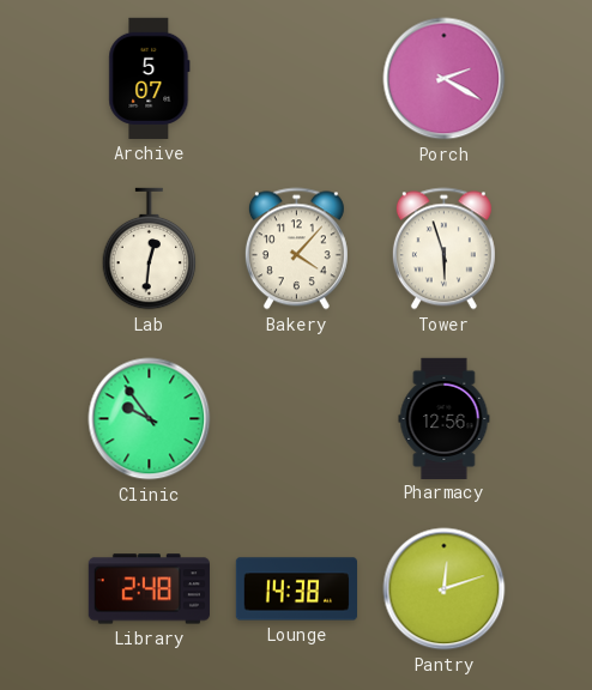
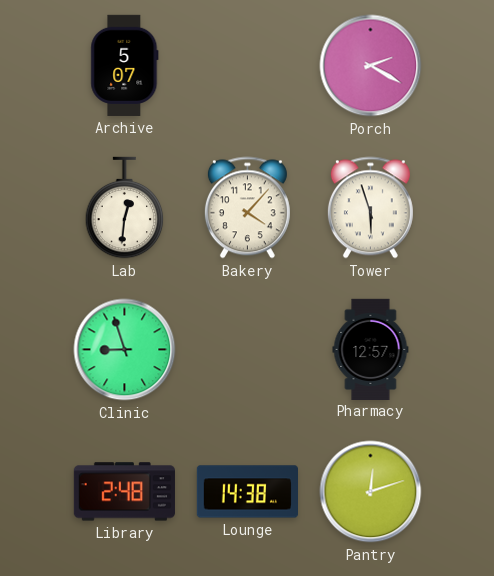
Clinic: 9:54 -> 8:57
Pharmacy: 12:56 -> 12:57
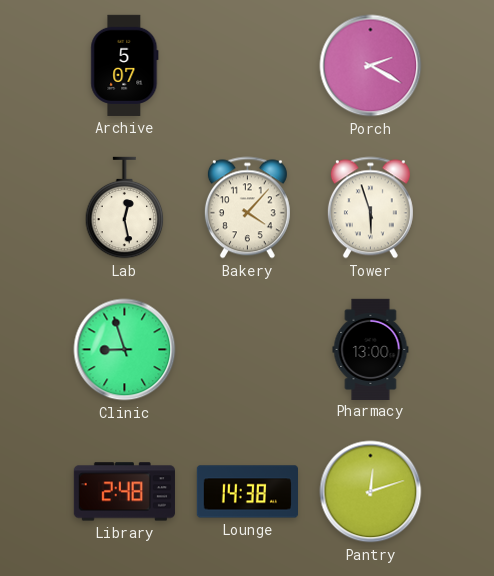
Lab: 12:31 -> 12:28
Pharmacy: 12:57 -> 13:00
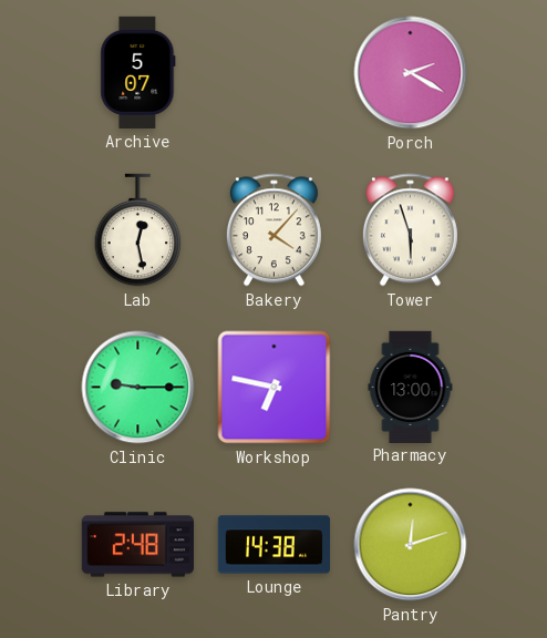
Clinic: 8:57 -> 9:15
Workshop: none -> 6:47
